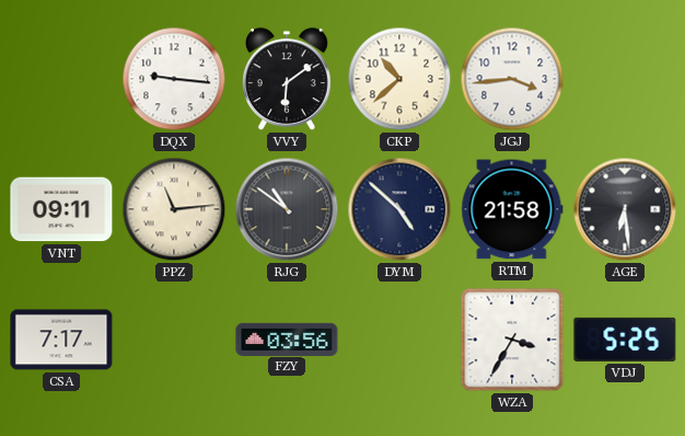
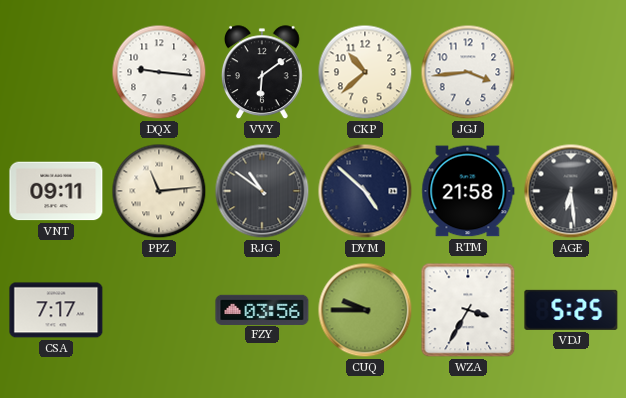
CUQ: none -> 9:45
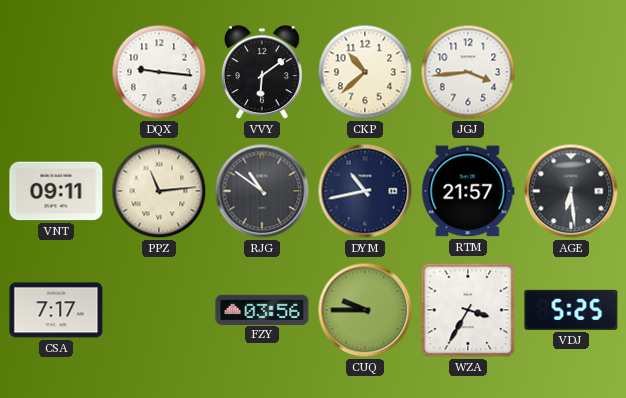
DYM: 4:52 -> 10:43
RTM: 21:58 -> 21:57
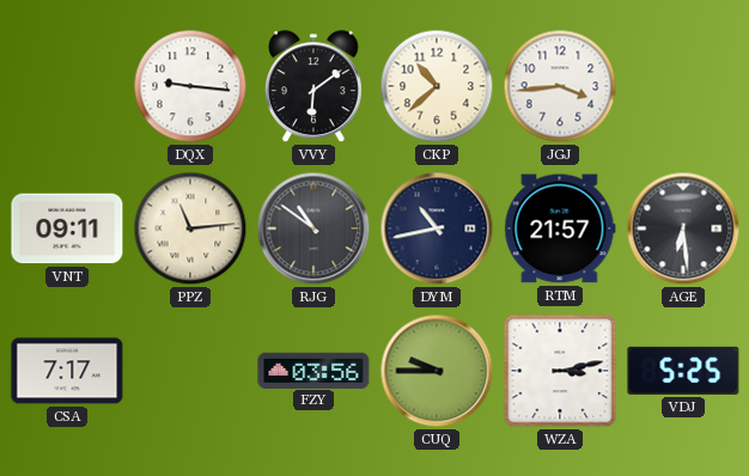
WZA: 3:35 -> 3:13
